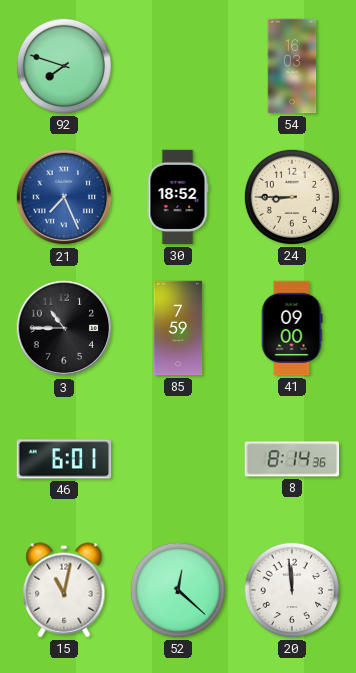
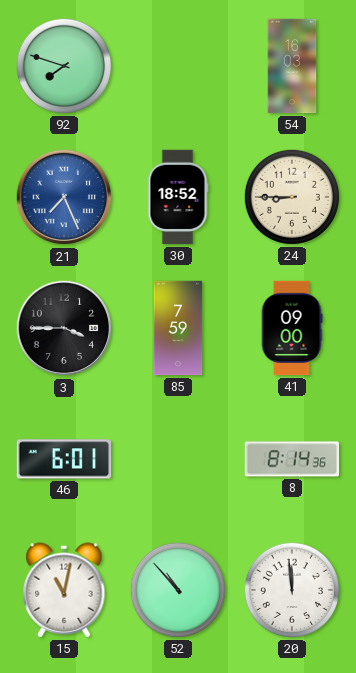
3: 10:45 -> 3:45
52: 12:22 -> 10:53
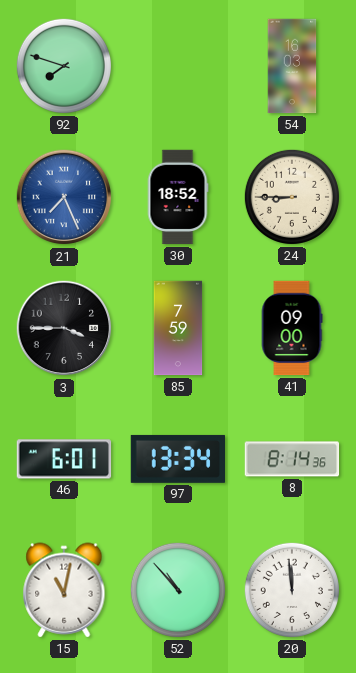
97: none -> 13:34
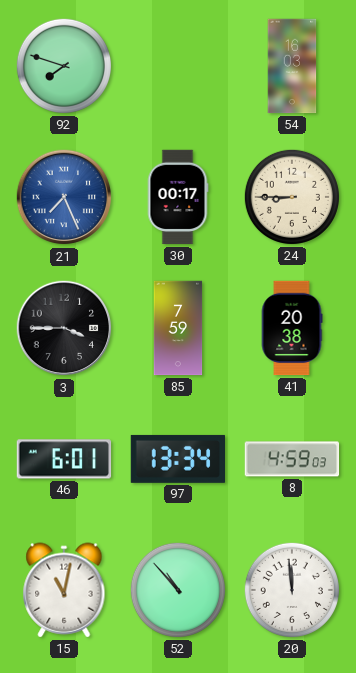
30: 18:52 -> 00:17
41: 09:00 -> 20:38
8: 8:14 -> 4:59
